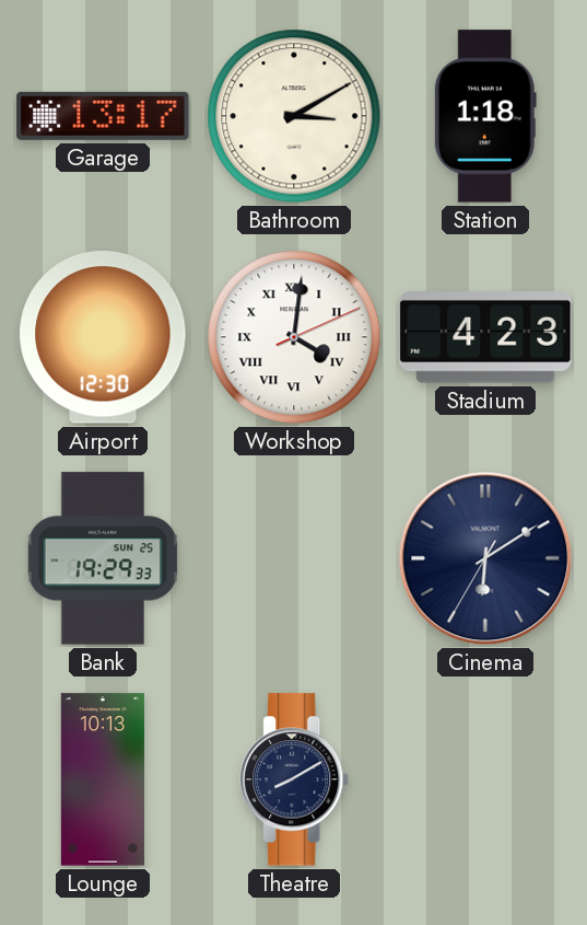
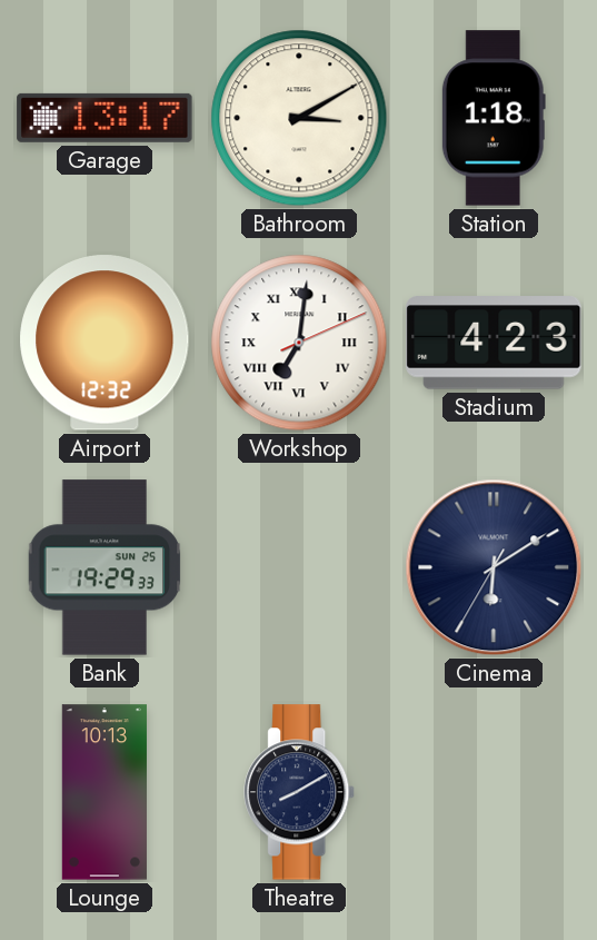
Airport: 12:30 -> 12:32
Workshop: 4:01 -> 7:01
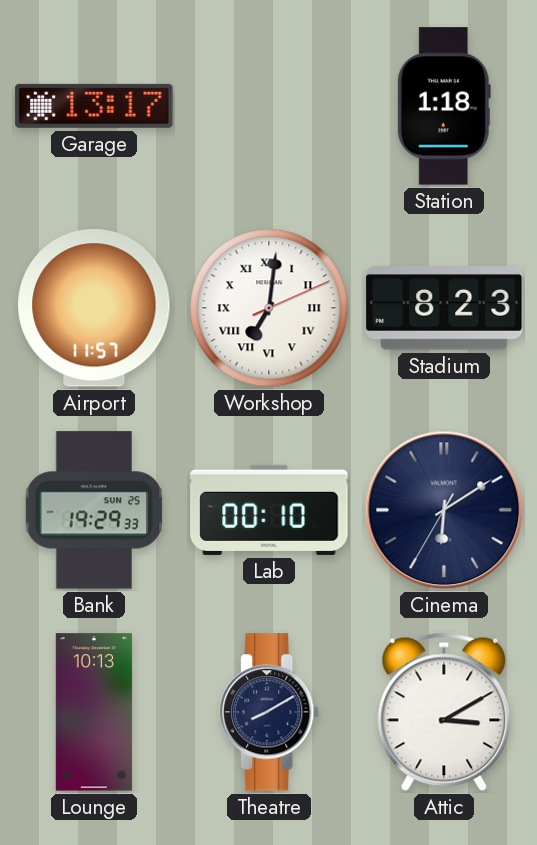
Bathroom: 3:10 -> none
Airport: 12:32 -> 11:57
Stadium: 4:23 -> 8:23
Lab: none -> 00:10
Attic: none -> 3:10
